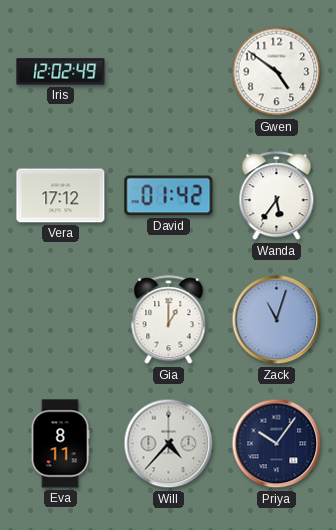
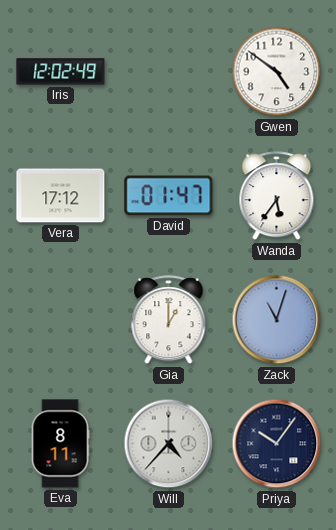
David: 01:42 -> 01:47
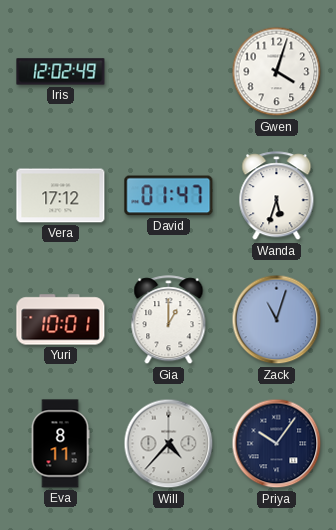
Gwen: 4:51 -> 4:03
Wanda: 5:36 -> 5:33
Yuri: none -> 10:01
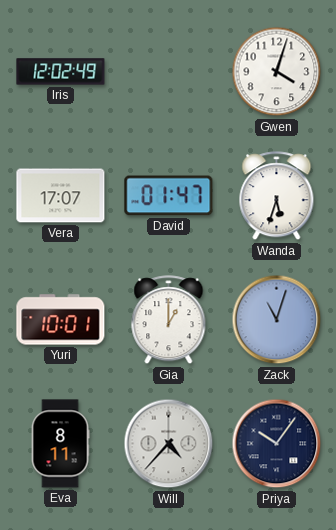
Vera: 17:12 -> 17:07
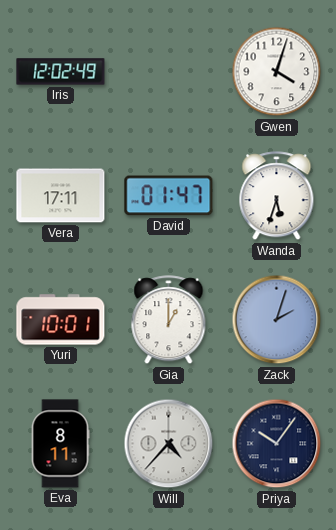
Vera: 17:07 -> 17:11
Zack: 11:03 -> 2:03
